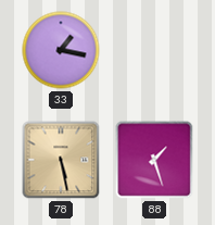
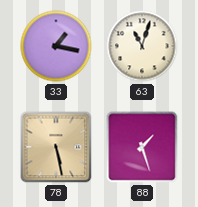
63: none -> 11:03
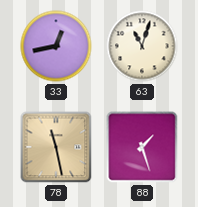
33: 1:17 -> 12:43
78: 5:28 -> 11:28
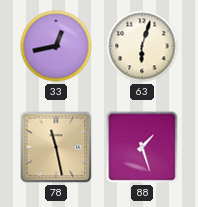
63: 11:03 -> 6:03
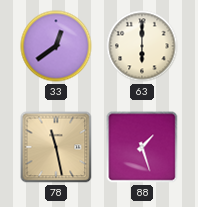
33: 12:43 -> 12:39
63: 6:03 -> 6:00
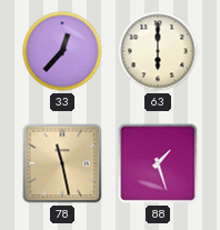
33: 12:39 -> 12:37
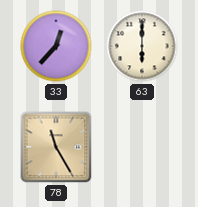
78: 11:28 -> 11:25
88: 1:27 -> none
